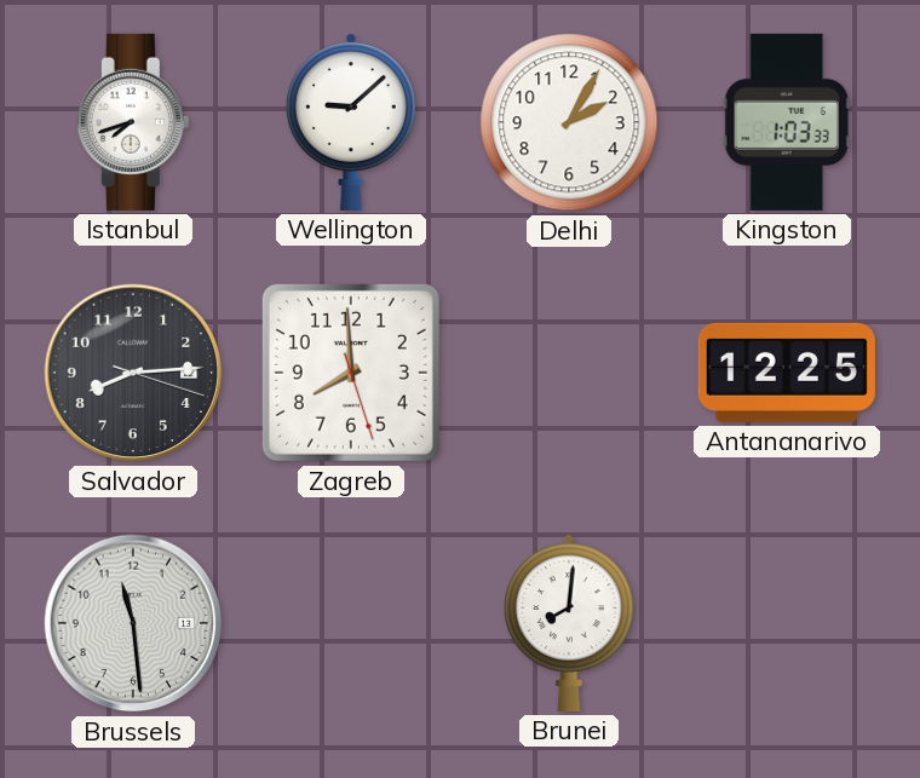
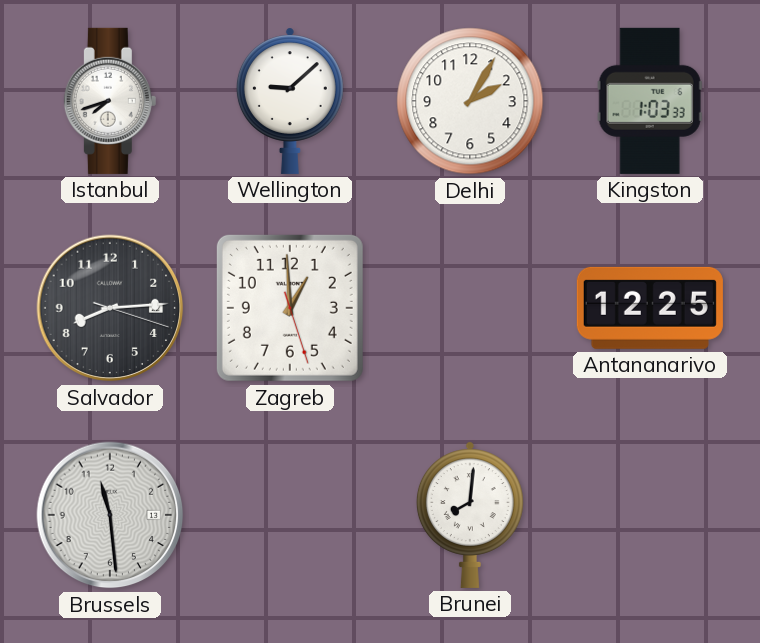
Zagreb: 7:59 -> 12:59
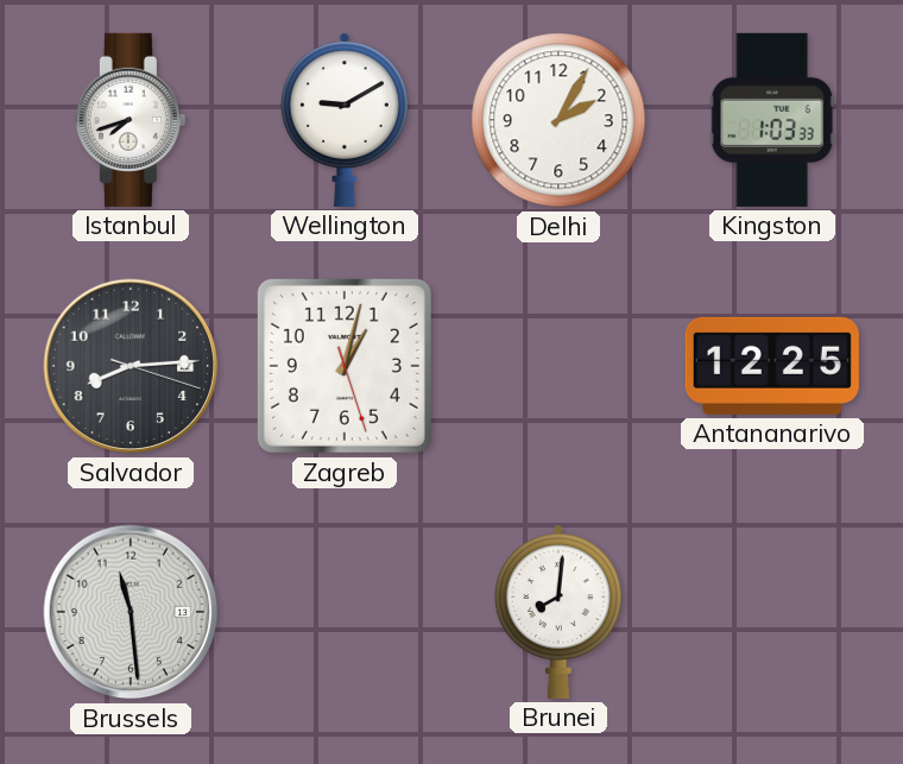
Wellington: 9:08 -> 9:10
Zagreb: 12:59 -> 1:02
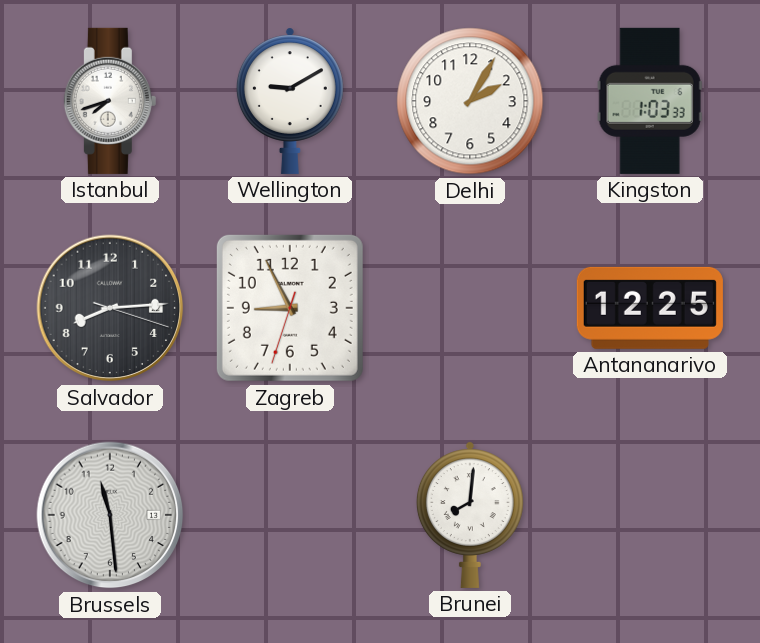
Zagreb: 1:02 -> 8:55
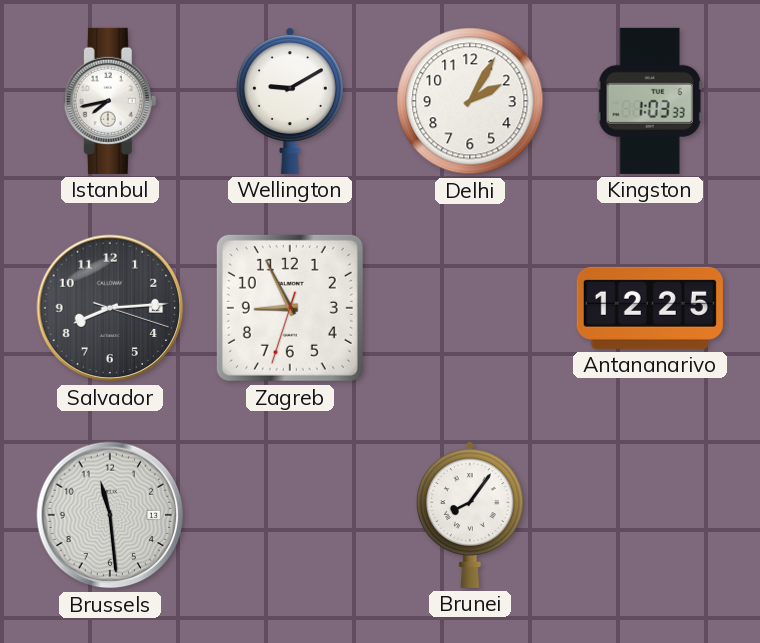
Istanbul: 7:42 -> 7:43
Brunei: 8:01 -> 8:06
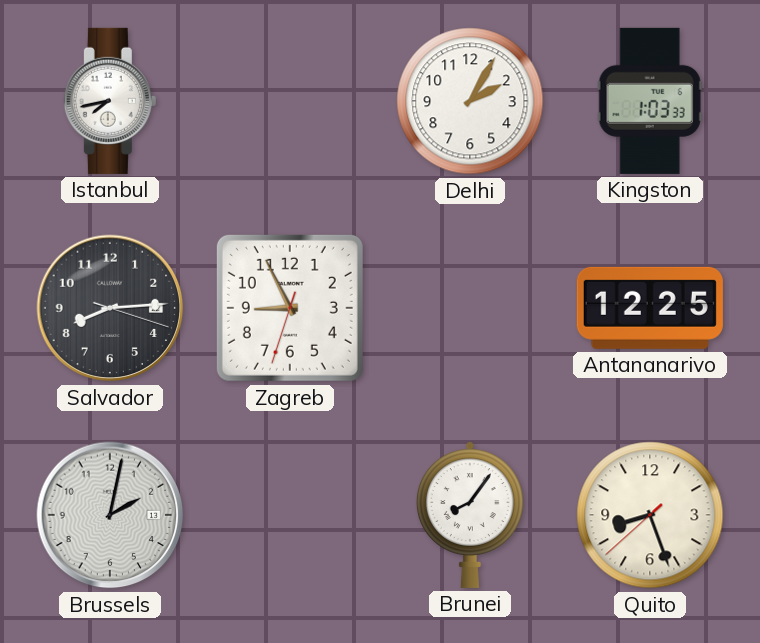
Wellington: 9:10 -> none
Brussels: 11:29 -> 2:02
Quito: none -> 8:26
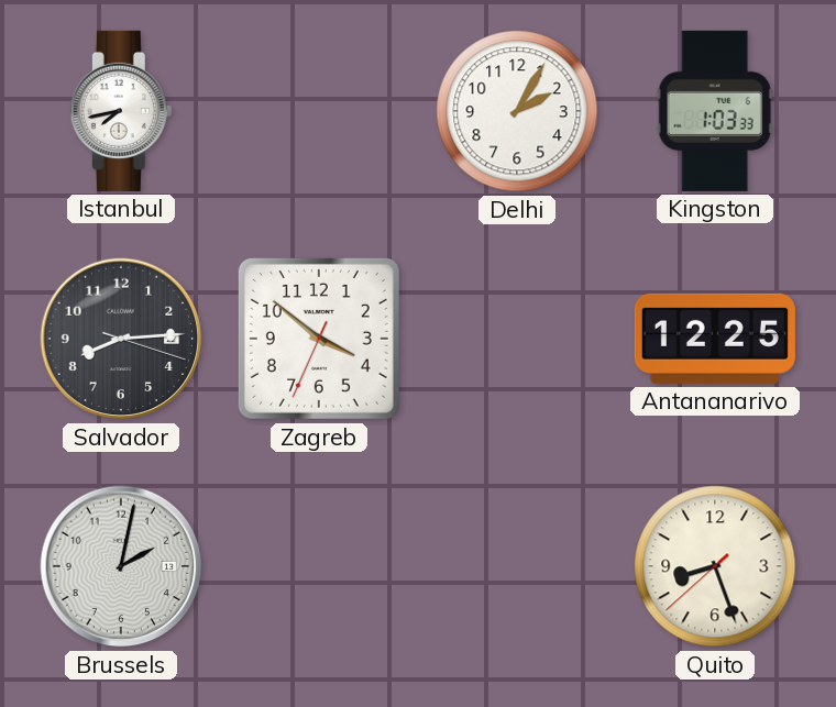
Zagreb: 8:55 -> 3:51
Brunei: 8:06 -> none
